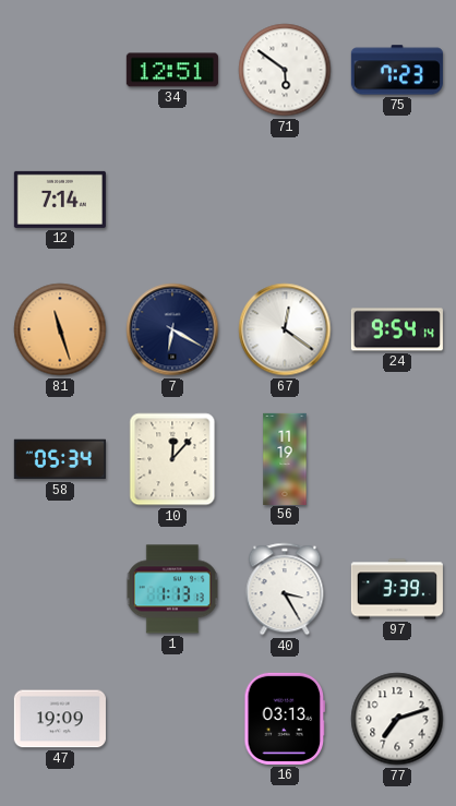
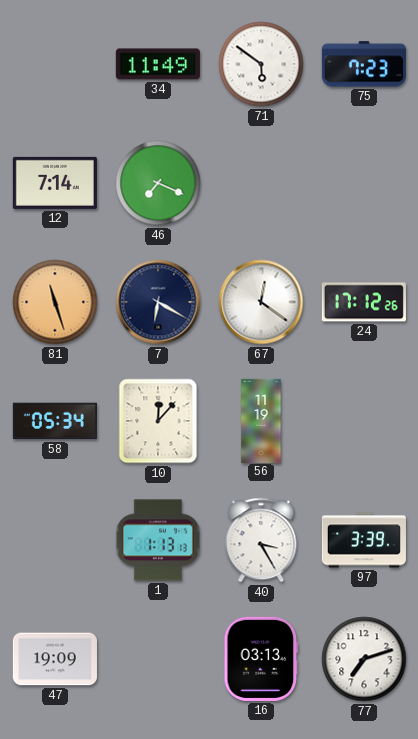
34: 12:51 -> 11:49
46: none -> 7:19
24: 9:54 -> 17:12
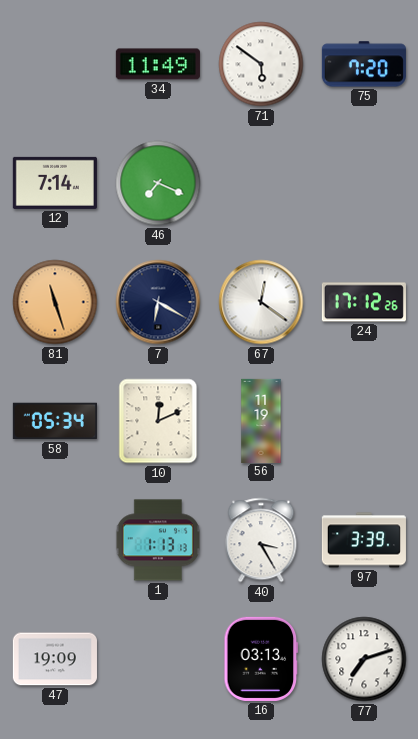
75: 7:23 -> 7:20
10: 12:07 -> 12:11
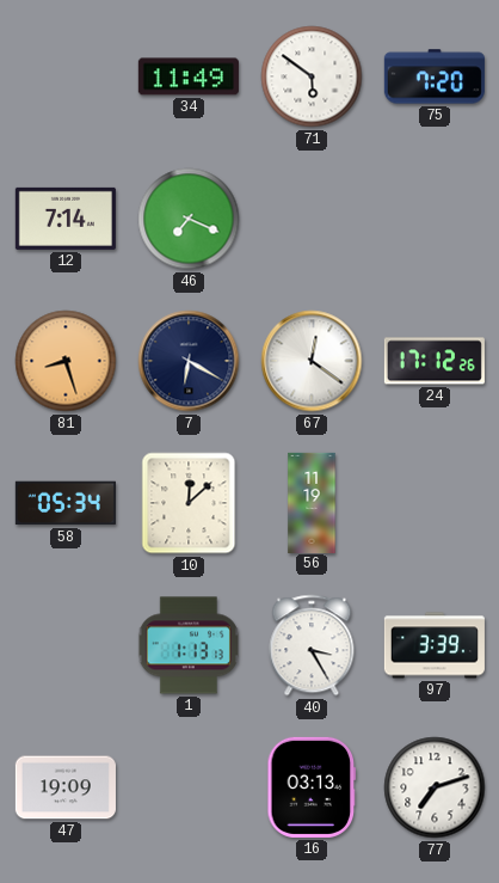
81: 11:27 -> 8:27
10: 12:11 -> 12:08
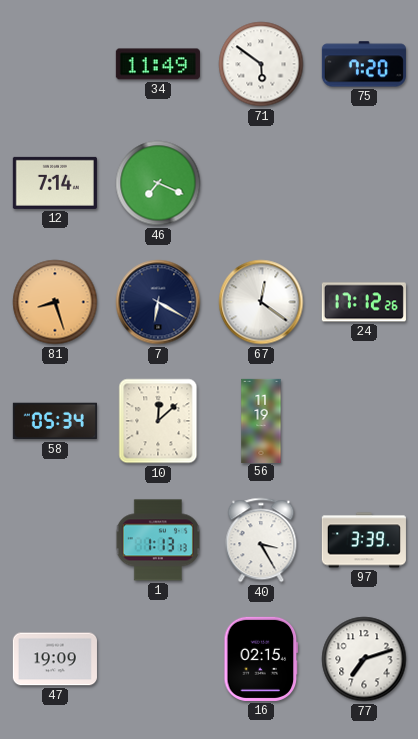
16: 03:13 -> 02:15
